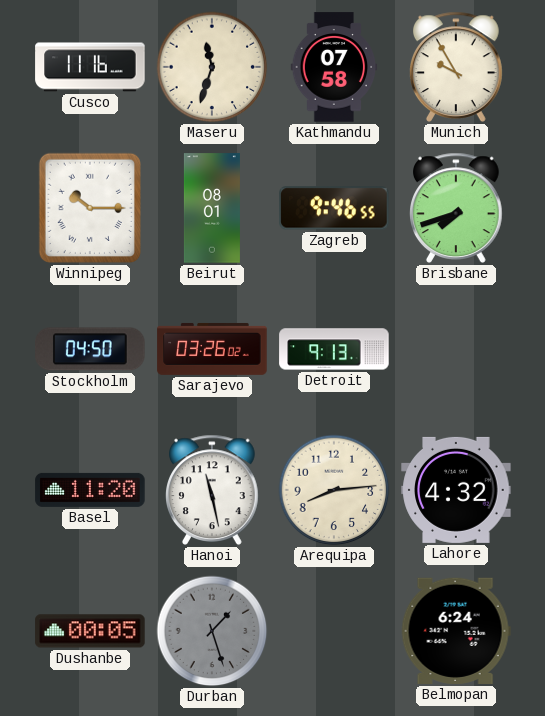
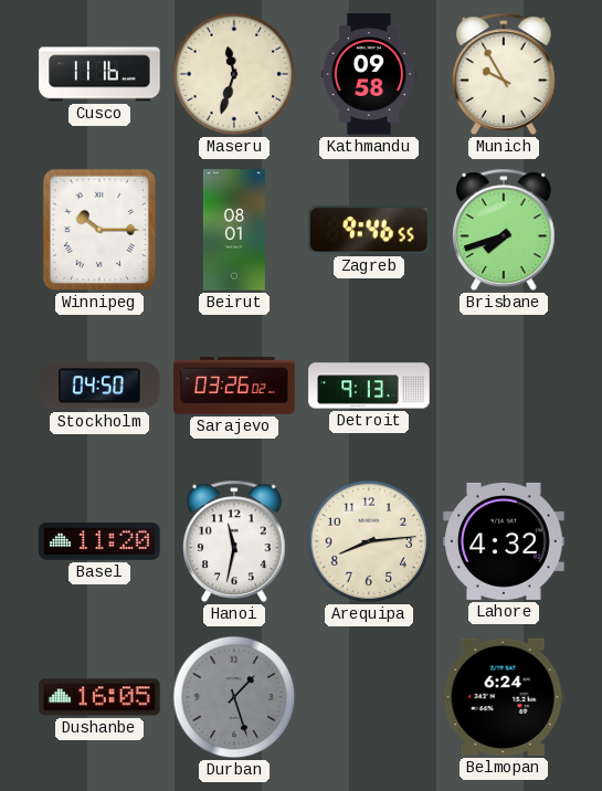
Kathmandu: 07:58 -> 09:58
Hanoi: 11:28 -> 11:32
Dushanbe: 00:05 -> 16:05
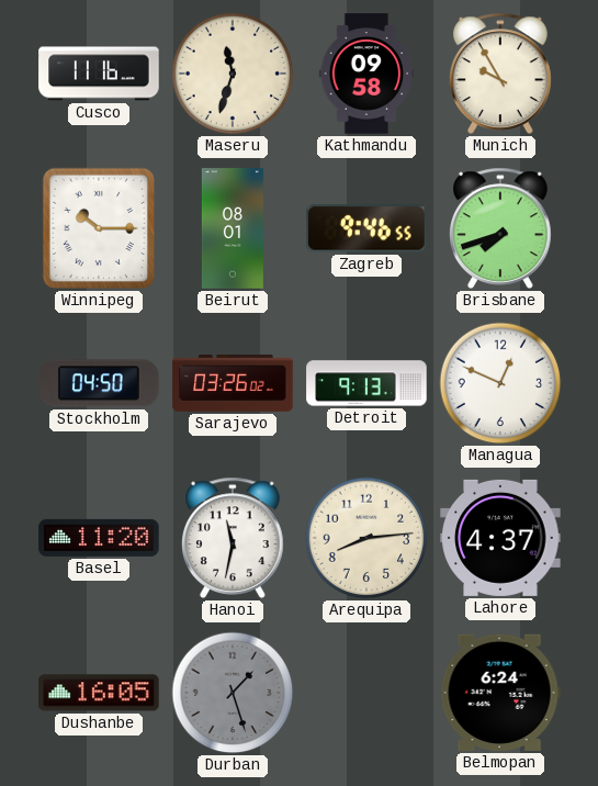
Managua: none -> 12:49
Lahore: 4:32 -> 4:37
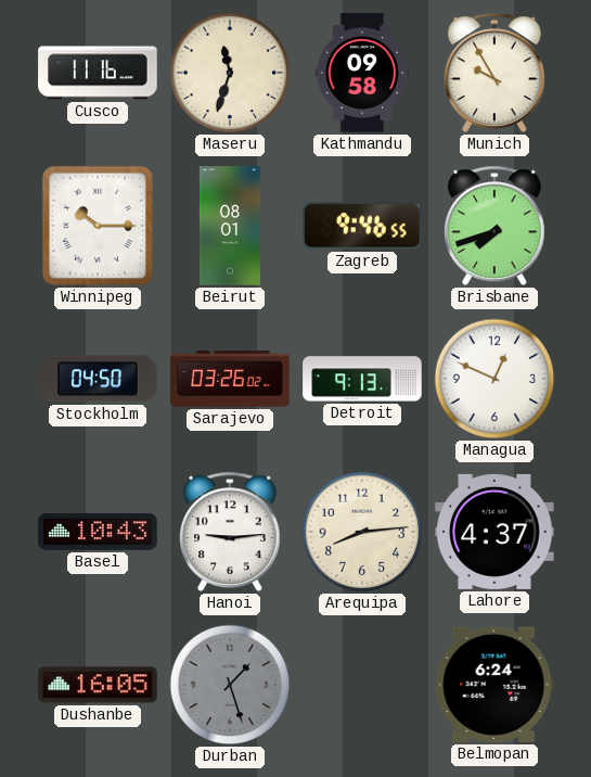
Basel: 11:20 -> 10:43
Hanoi: 11:32 -> 9:14
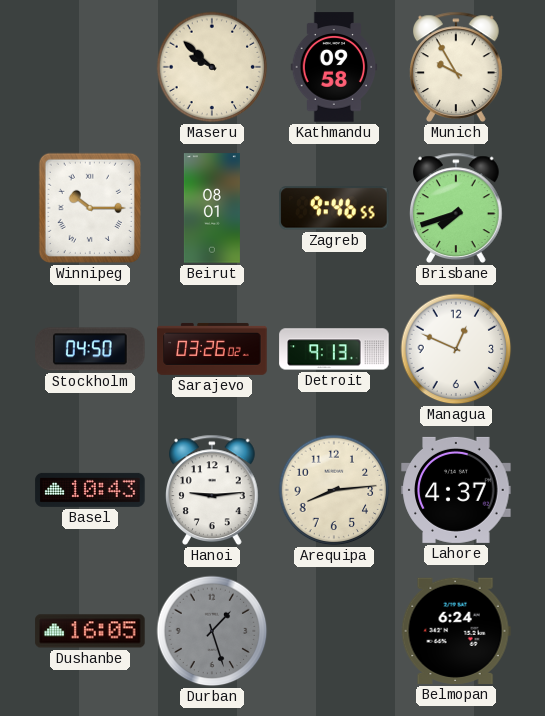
Cusco: 11:16 -> none
Maseru: 11:33 -> 9:52
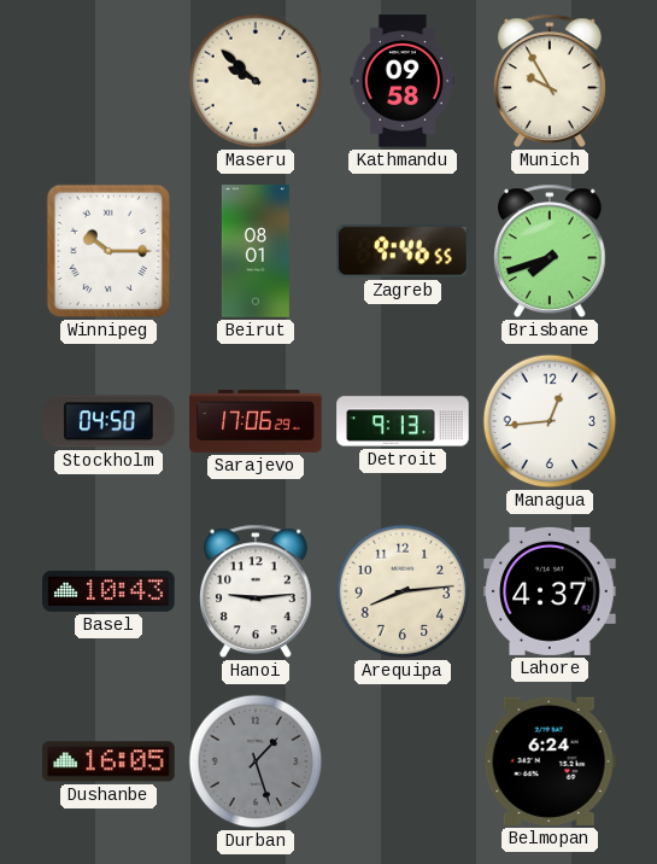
Sarajevo: 03:26 -> 17:06
Managua: 12:49 -> 12:44
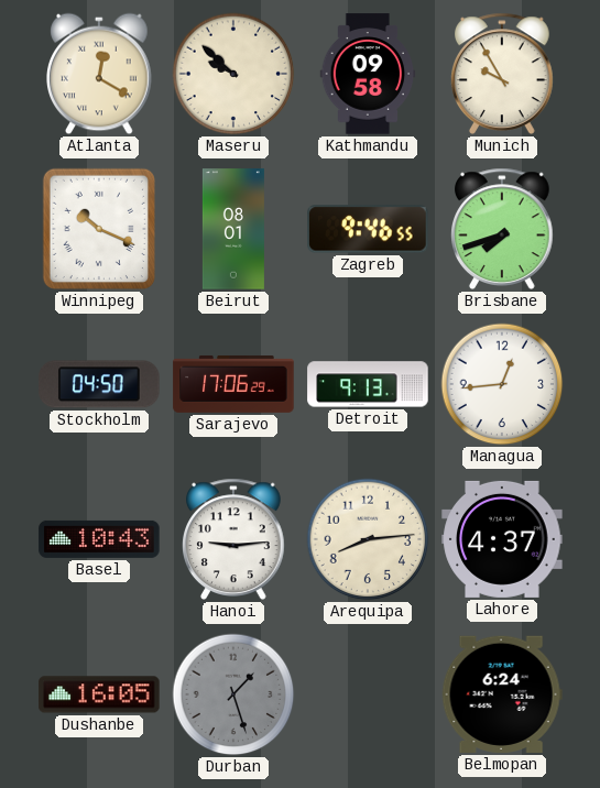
Atlanta: none -> 12:20
Winnipeg: 10:15 -> 10:19
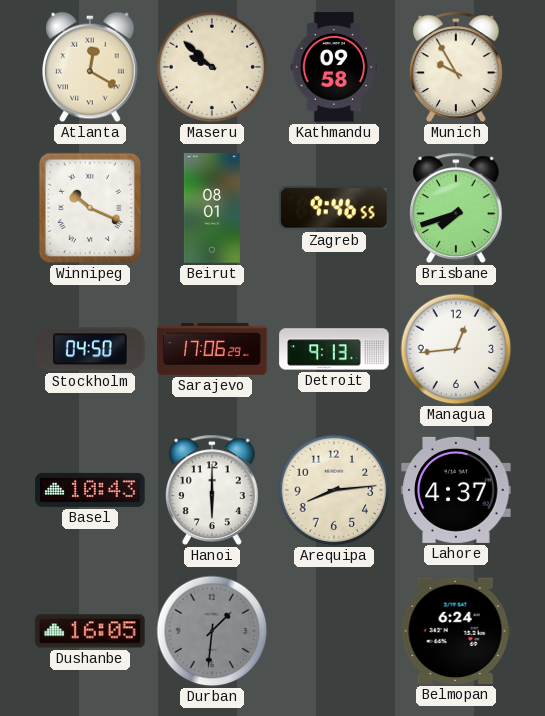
Hanoi: 9:14 -> 6:00
Durban: 1:27 -> 1:31
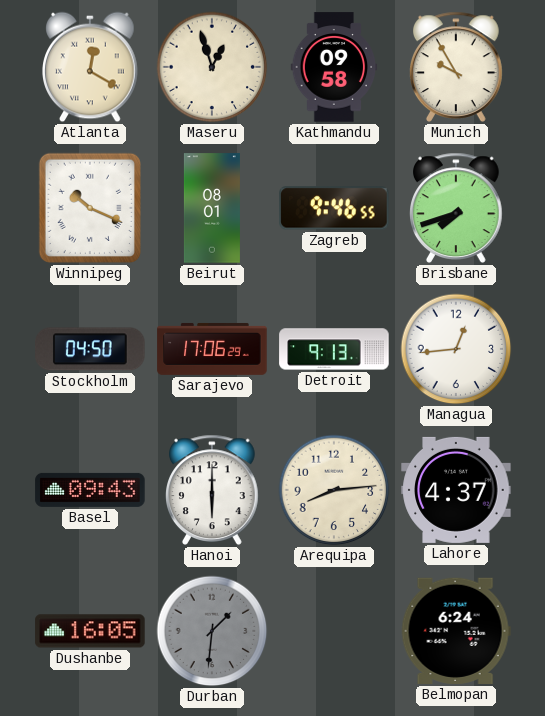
Maseru: 9:52 -> 12:57
Basel: 10:43 -> 09:43
